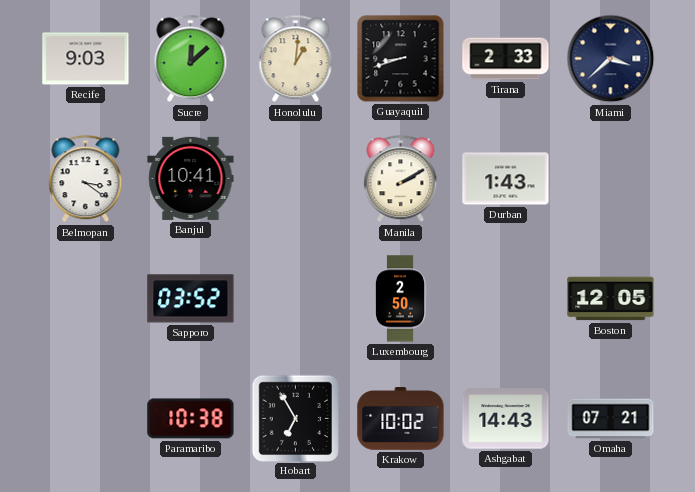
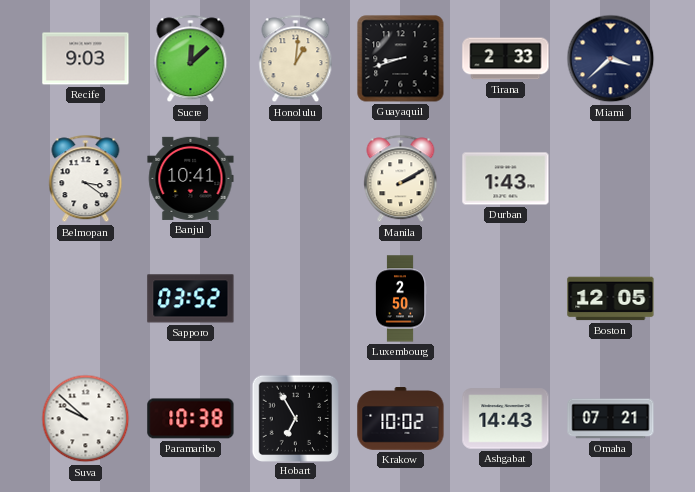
Suva: none -> 9:52
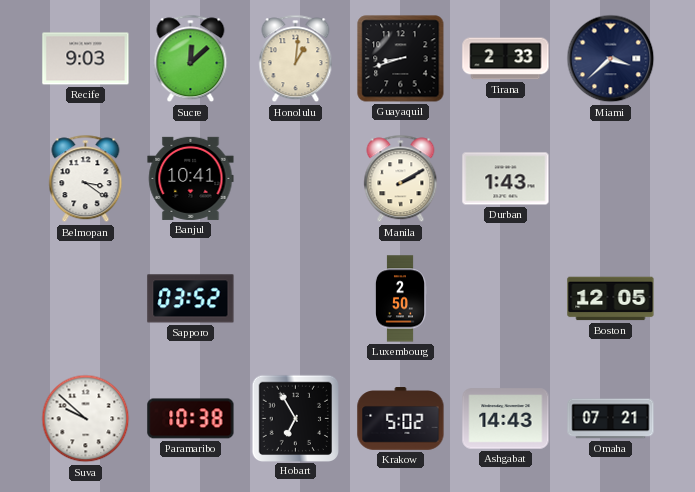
Krakow: 10:02 -> 5:02
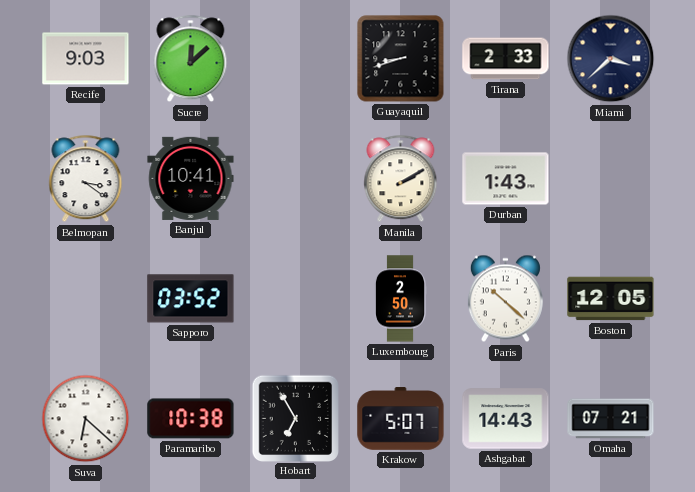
Honolulu: 1:01 -> none
Paris: none -> 10:22
Suva: 9:52 -> 6:22
Krakow: 5:02 -> 5:07
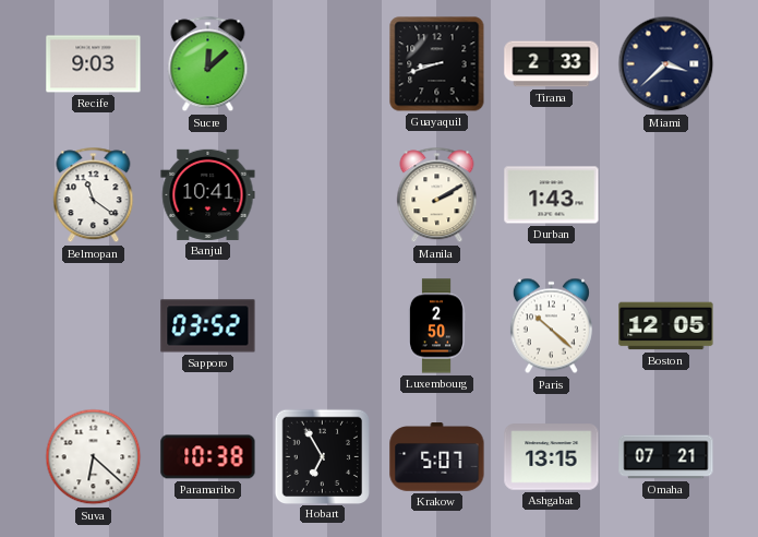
Belmopan: 3:21 -> 11:21
Ashgabat: 14:43 -> 13:15
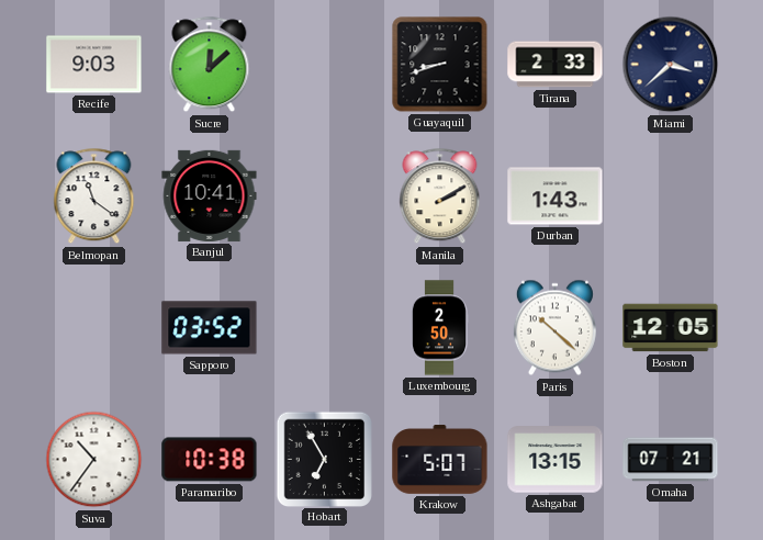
Suva: 6:22 -> 10:36
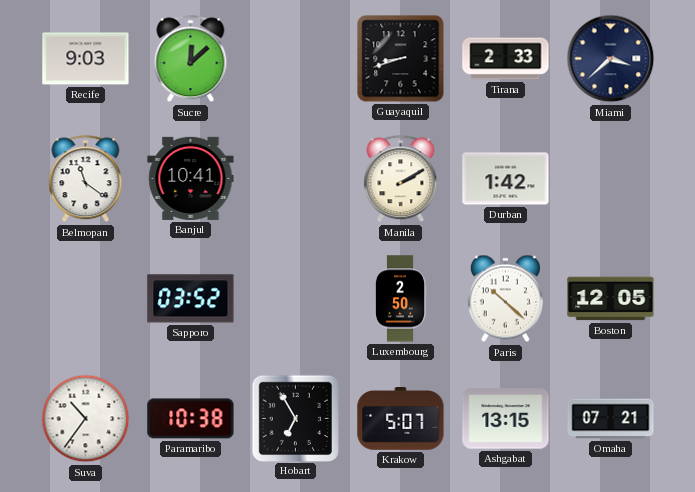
Durban: 1:43 -> 1:42
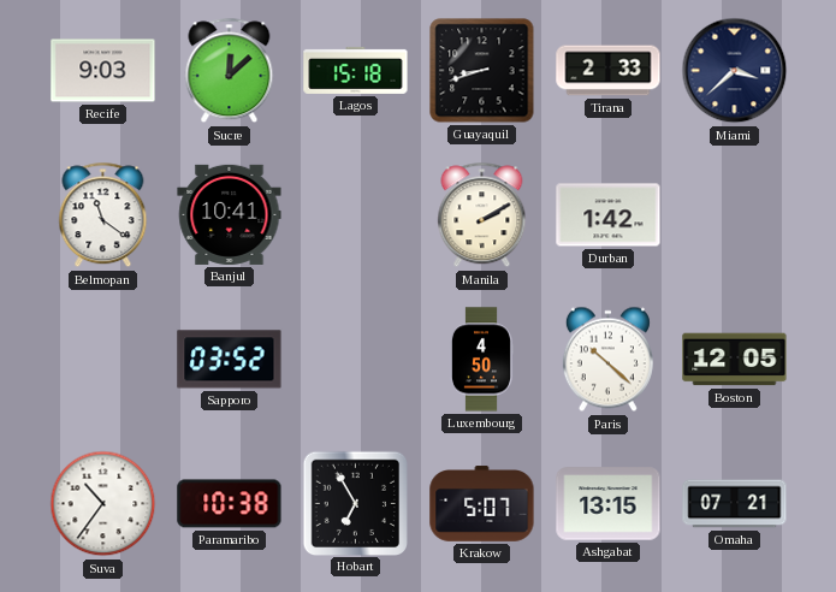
Lagos: none -> 15:18
Luxembourg: 2:50 -> 4:50
